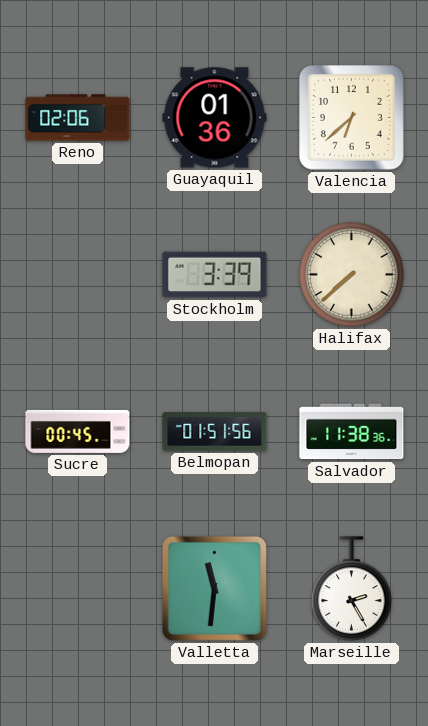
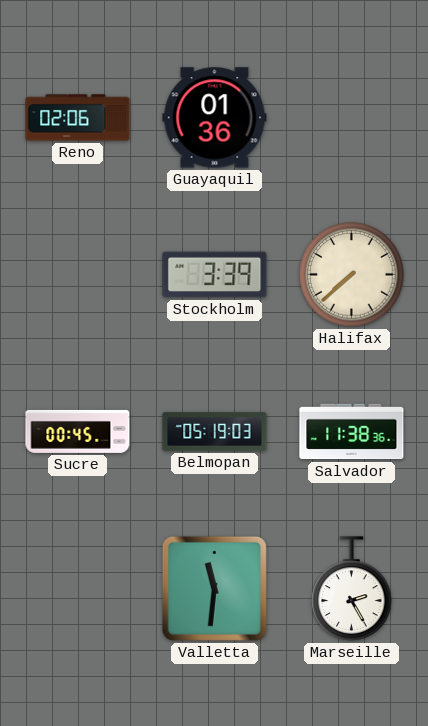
Valencia: 6:38 -> none
Belmopan: 01:51 -> 05:19
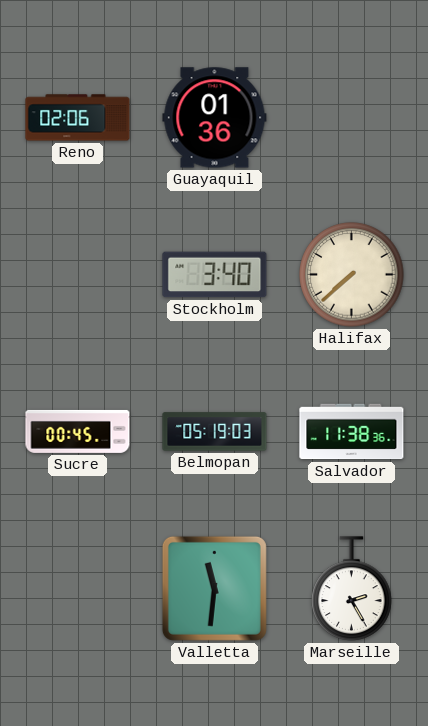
Stockholm: 3:39 -> 3:40
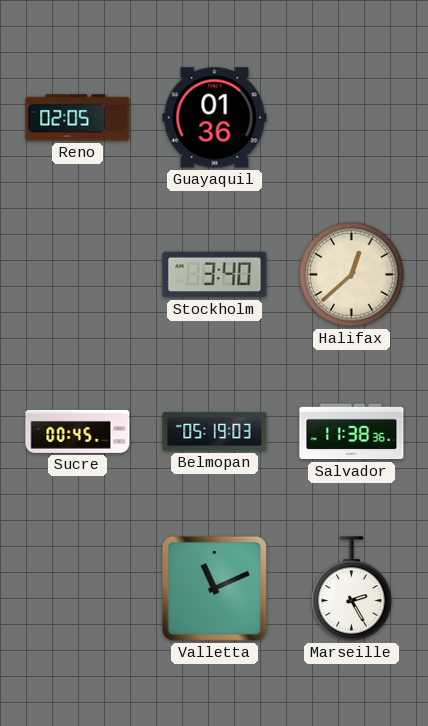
Reno: 02:06 -> 02:05
Halifax: 7:38 -> 12:38
Valletta: 11:31 -> 11:11
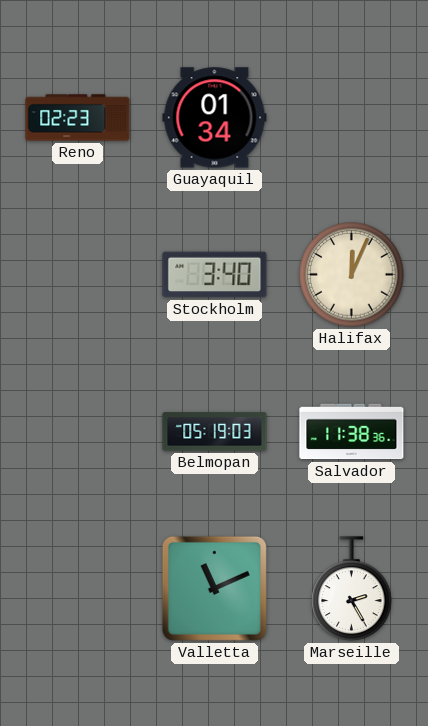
Reno: 02:05 -> 02:23
Guayaquil: 01:36 -> 01:34
Halifax: 12:38 -> 12:04
Sucre: 00:45 -> none
